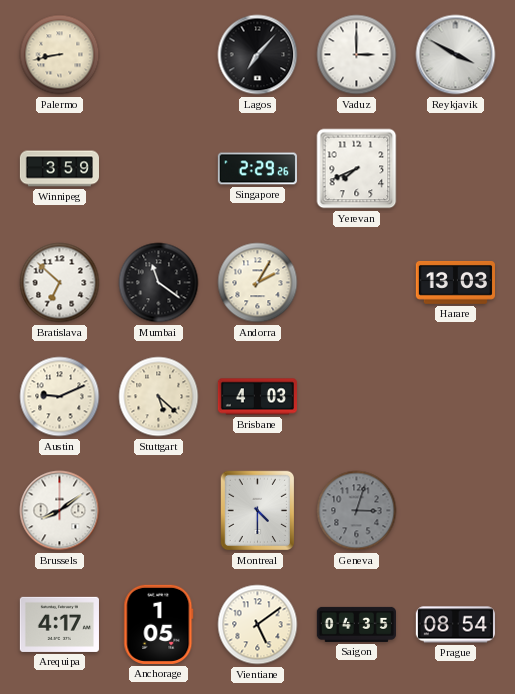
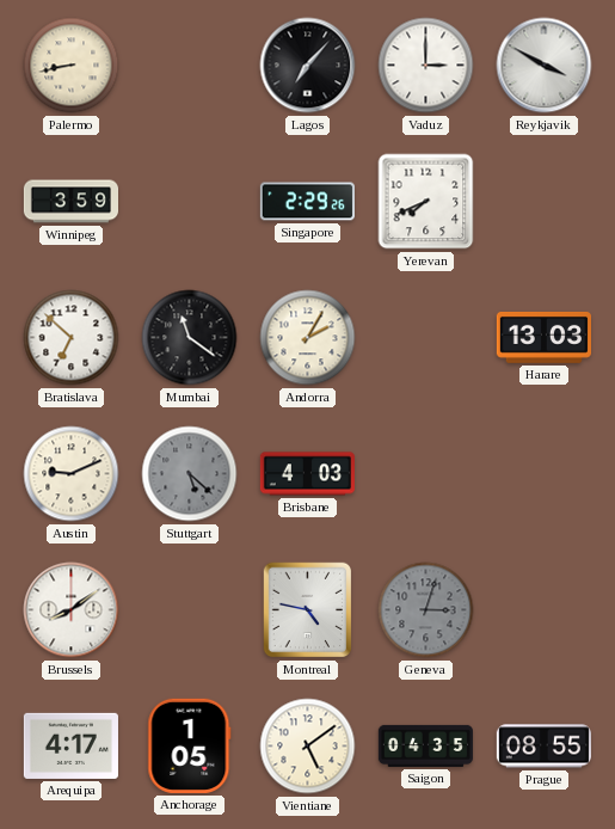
Stuttgart dial: cream -> grey
Montreal: 4:30 -> 4:47
Prague: 08:54 -> 08:55
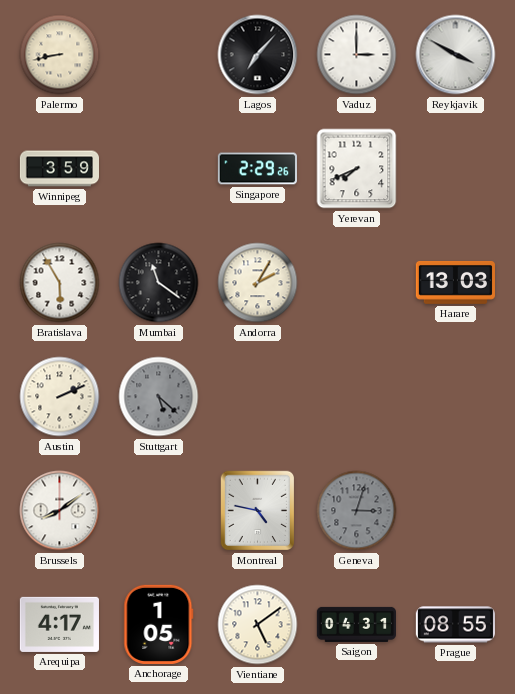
Bratislava: 6:52 -> 5:55
Austin: 9:11 -> 2:11
Brisbane: 4:03 -> none
Saigon: 04:35 -> 04:31
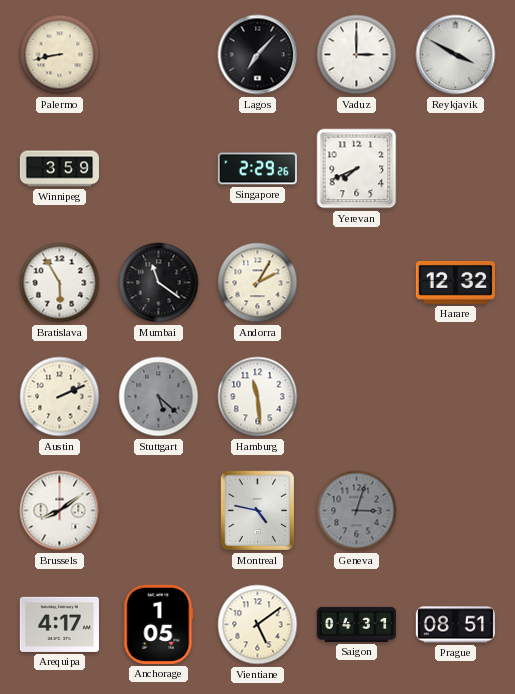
Harare: 13:03 -> 12:32
Hamburg: none -> 11:29
Prague: 08:55 -> 08:51
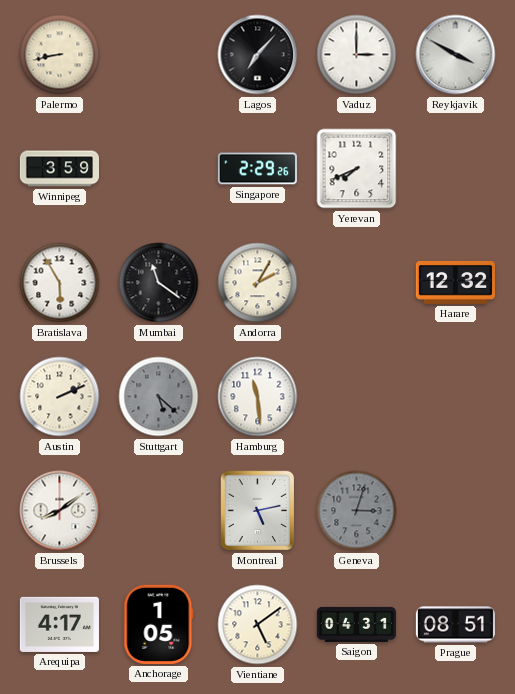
Montreal: 4:47 -> 5:13
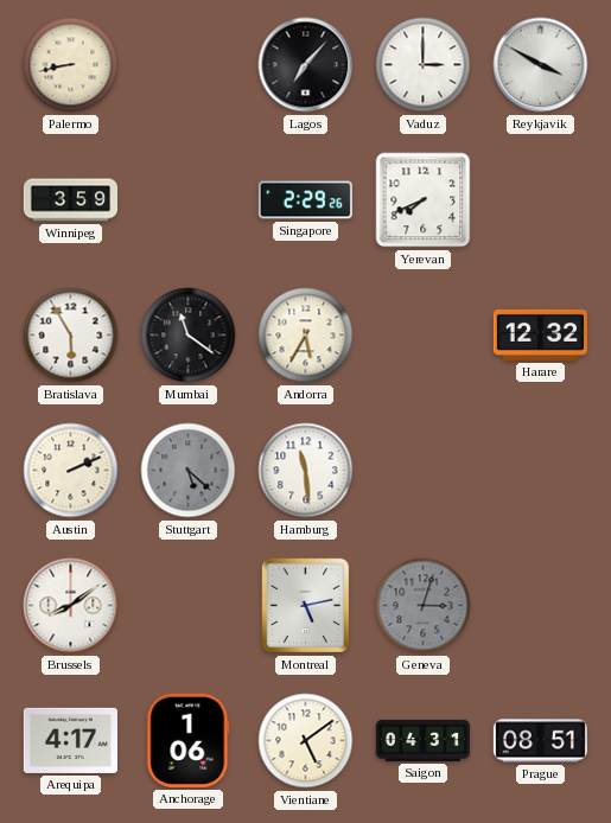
Andorra: 2:05 -> 5:35
Anchorage: 1:05 -> 1:06
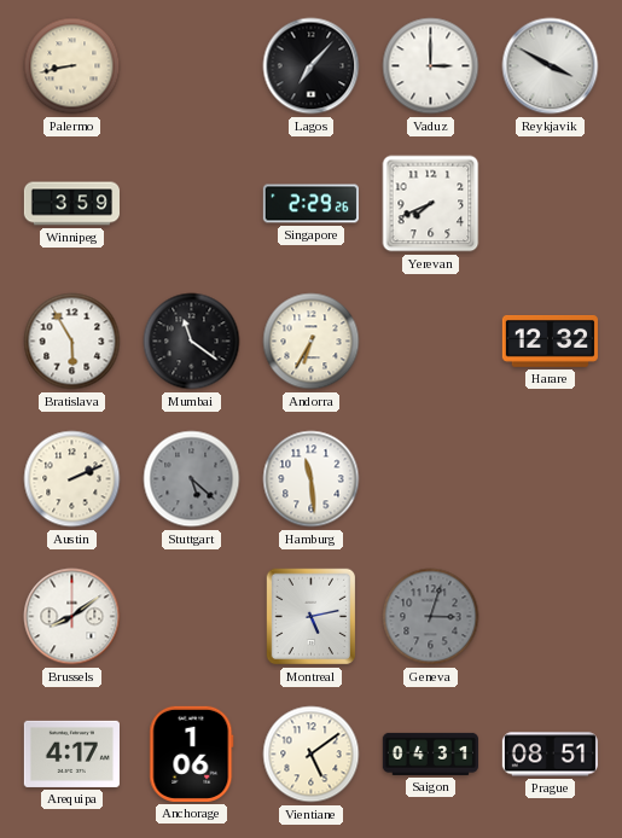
Andorra: 5:35 -> 6:35
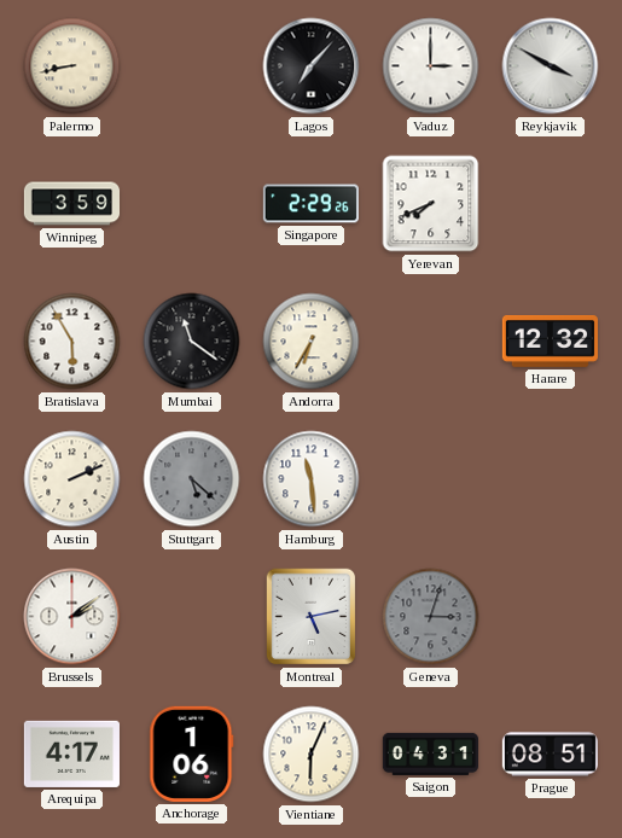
Brussels: 8:09 -> 2:09
Vientiane: 5:09 -> 6:04
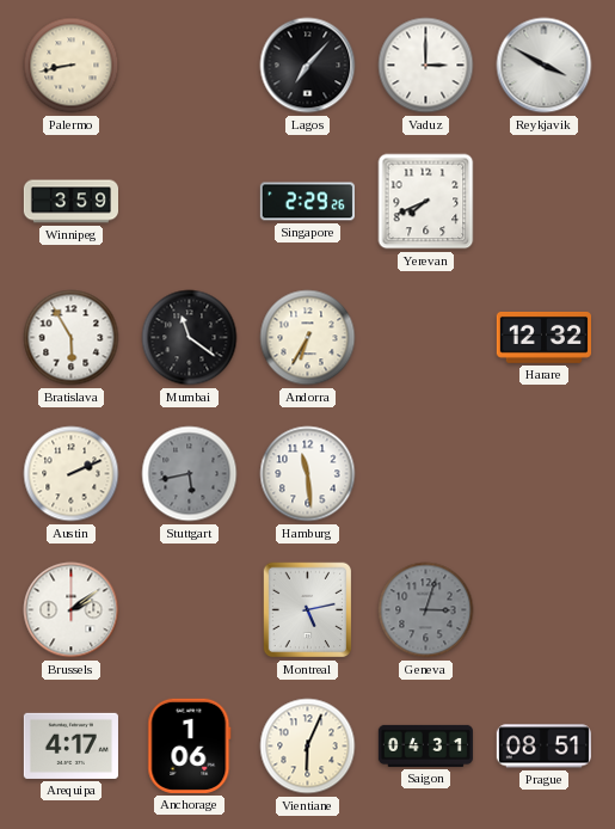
Stuttgart: 5:22 -> 5:43
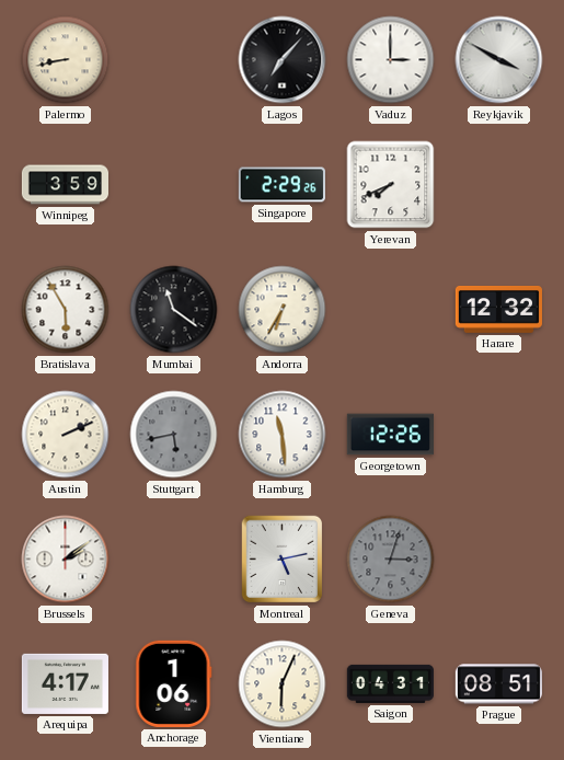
Georgetown: none -> 12:26
